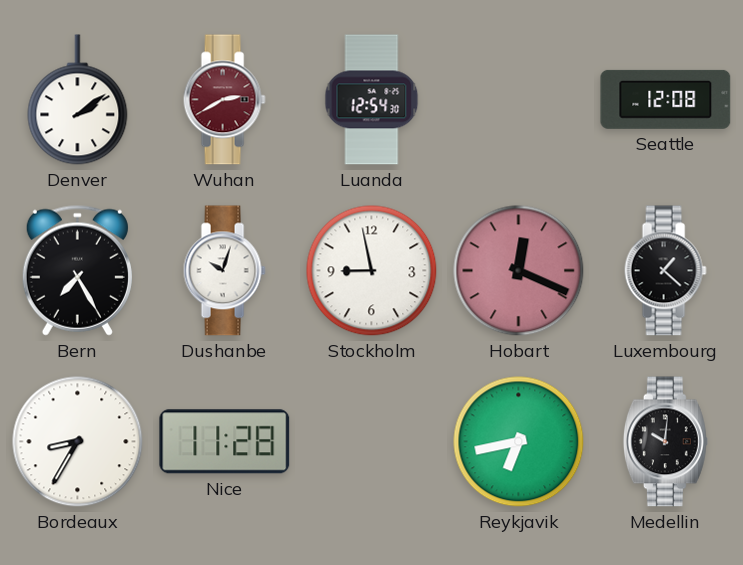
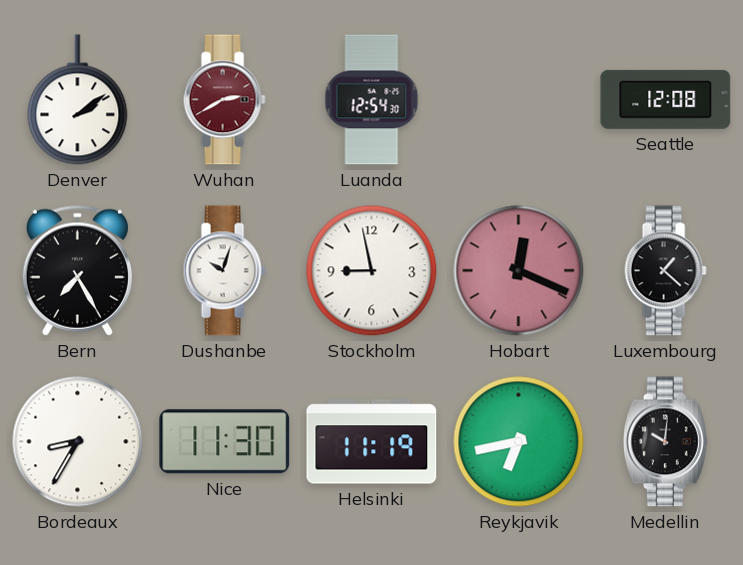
Nice: 11:28 -> 11:30
Helsinki: none -> 11:19
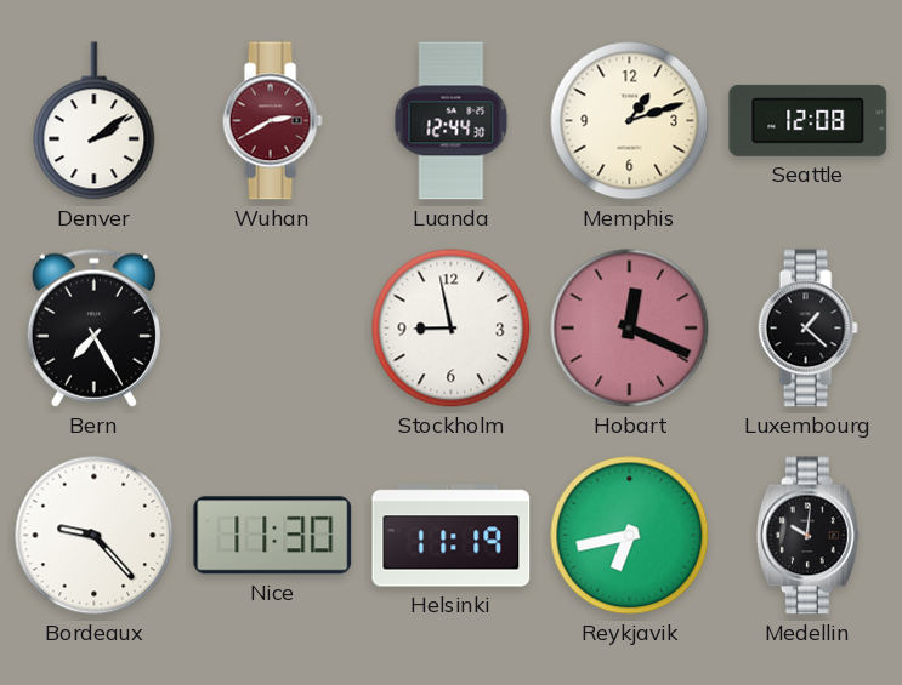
Luanda: 12:54 -> 12:44
Memphis: none -> 1:12
Dushanbe: 10:03 -> none
Bordeaux: 8:35 -> 9:23
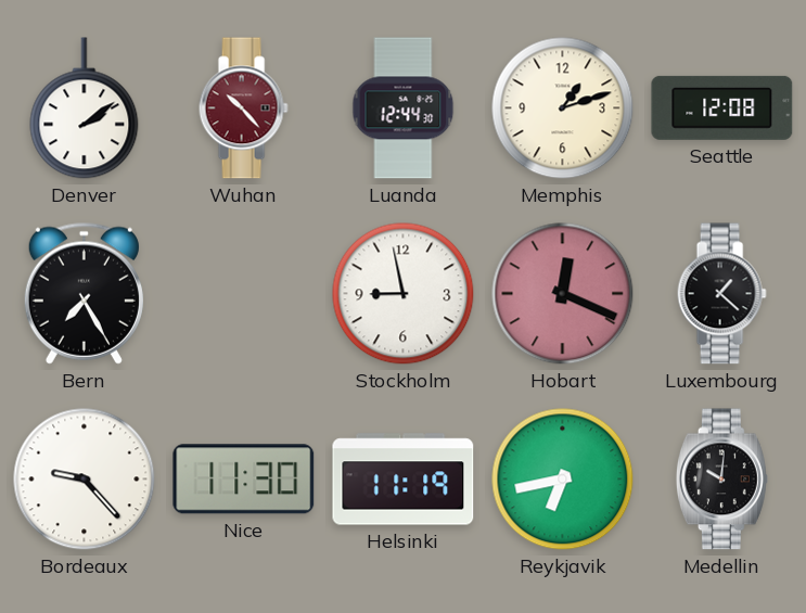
Wuhan: 2:40 -> 10:23
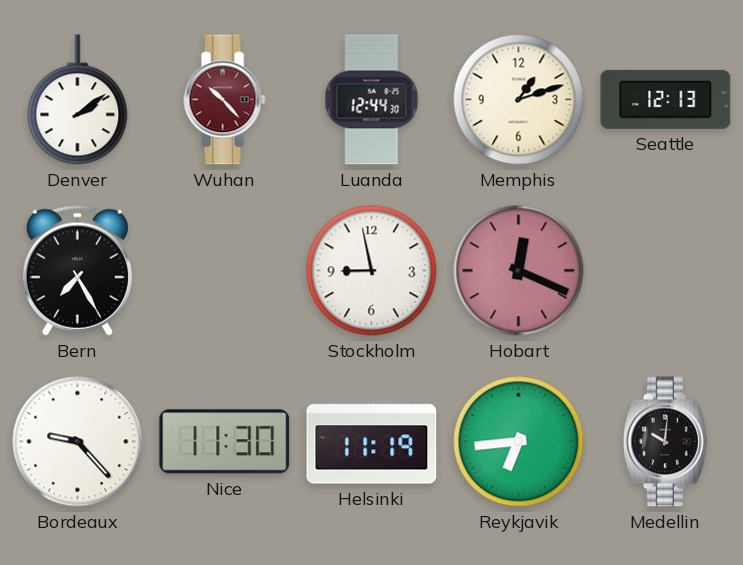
Seattle: 12:08 -> 12:13
Luxembourg: 1:22 -> none
Reykjavik: 6:43 -> 6:44
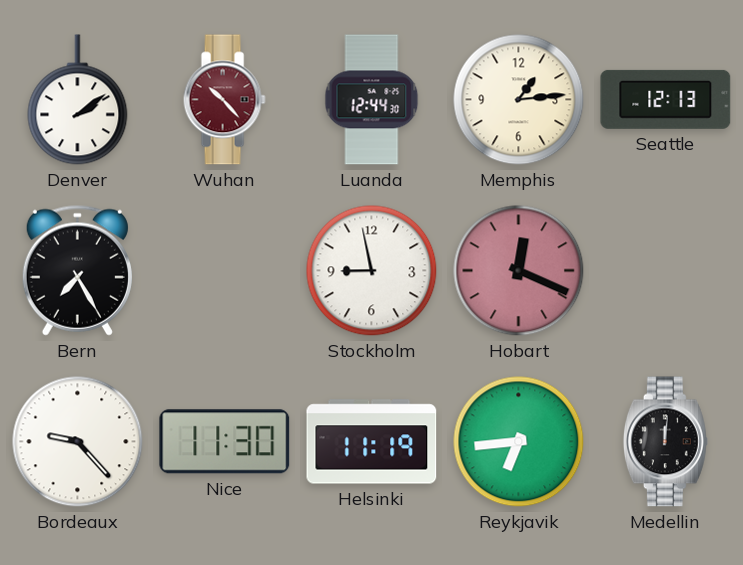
Memphis: 1:12 -> 1:14
Medellin: 10:01 -> 12:01
